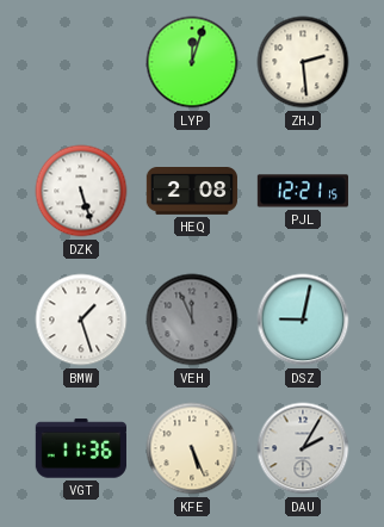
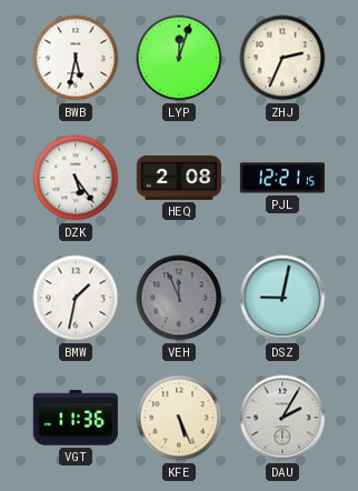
BWB: none -> 5:32
ZHJ: 2:29 -> 2:34
DZK: 5:27 -> 5:24
BMW: 1:27 -> 1:32
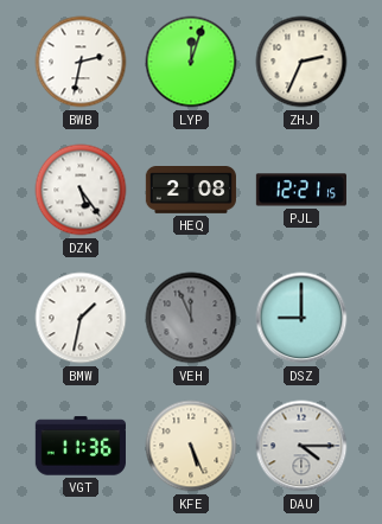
BWB: 5:32 -> 2:32
DSZ: 9:02 -> 9:00
DAU: 2:05 -> 4:15
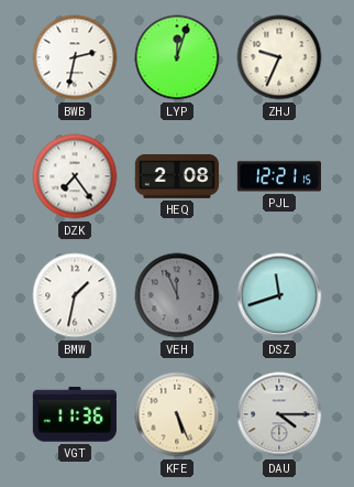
ZHJ: 2:34 -> 9:34
DZK: 5:24 -> 7:24
DSZ: 9:00 -> 11:42
